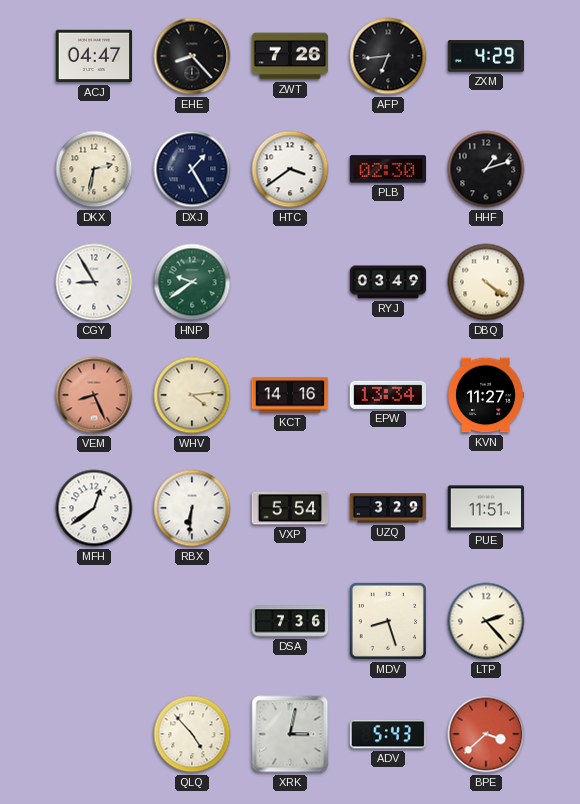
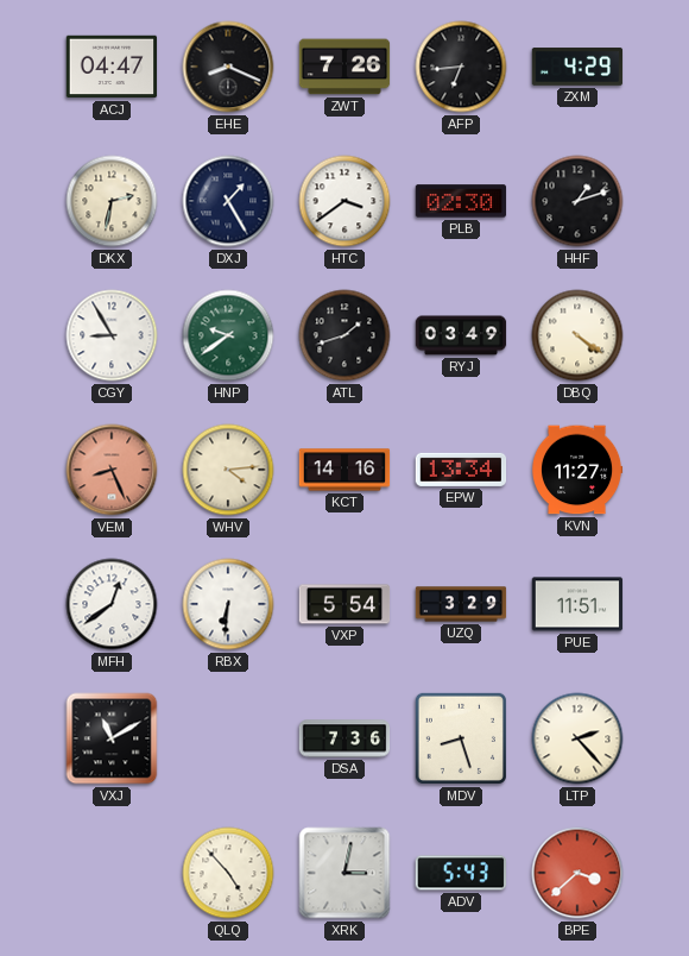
EHE: 8:23 -> 8:19
ATL: none -> 1:42
VXJ: none -> 11:10
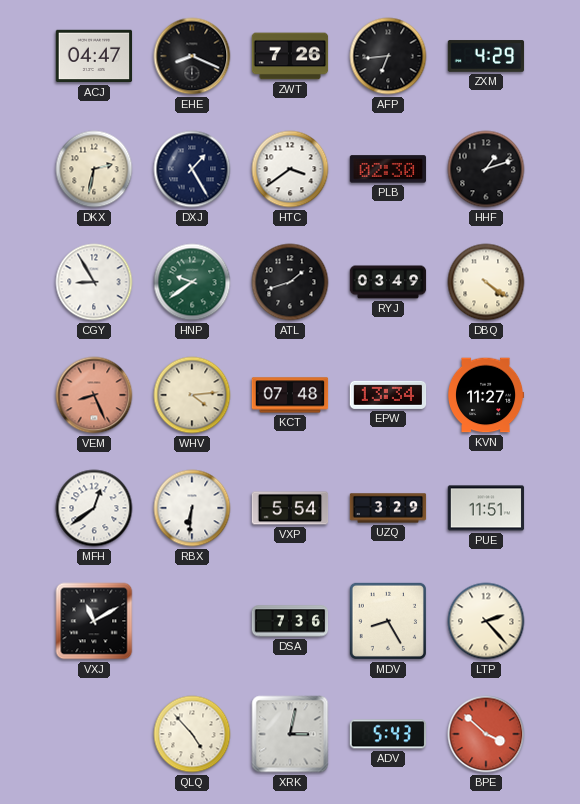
KCT: 14:16 -> 07:48
MDV: 8:27 -> 8:25
BPE: 3:38 -> 3:52
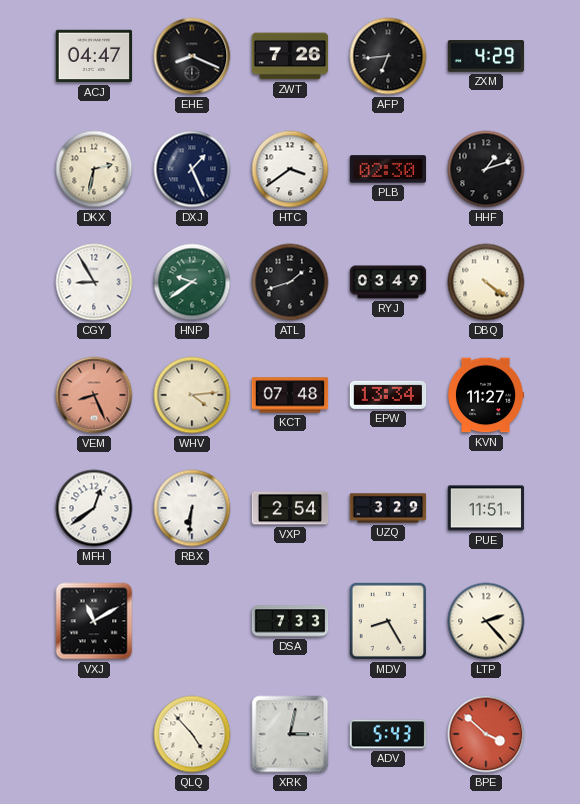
DXJ: 1:25 -> 1:26
VXP: 5:54 -> 2:54
DSA: 7:36 -> 7:33
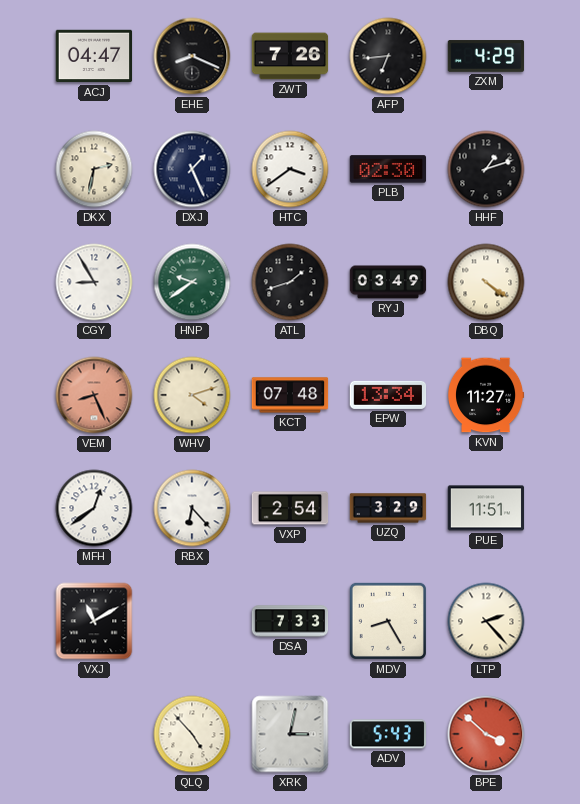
WHV: 4:14 -> 4:12
RBX: 6:31 -> 6:23
